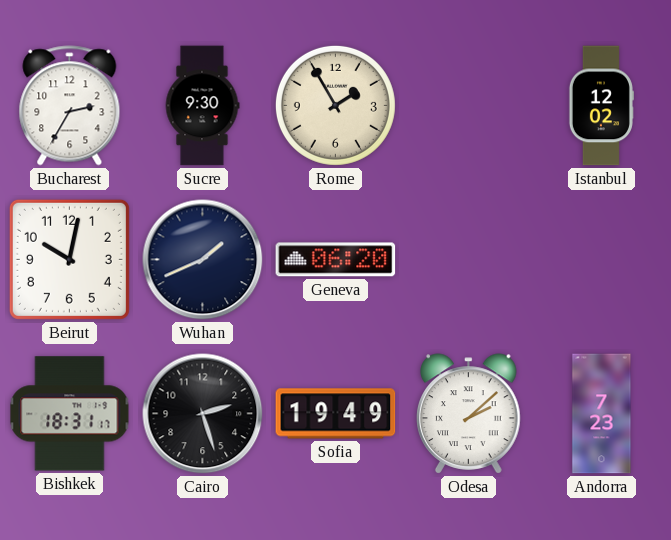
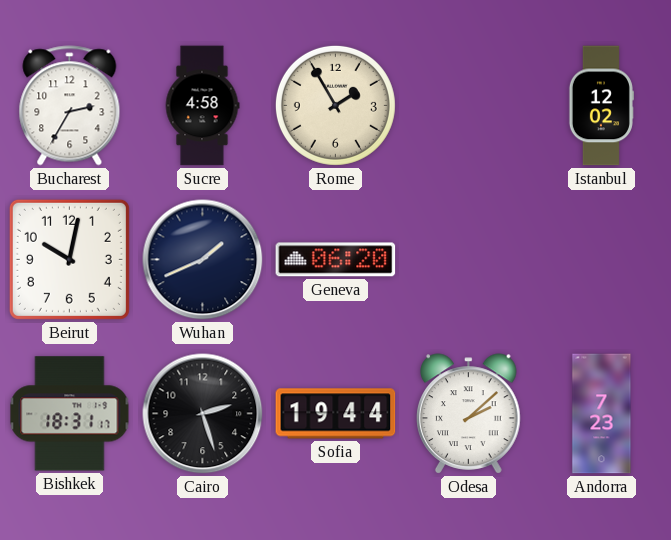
Sucre: 9:30 -> 4:58
Sofia: 19:49 -> 19:44
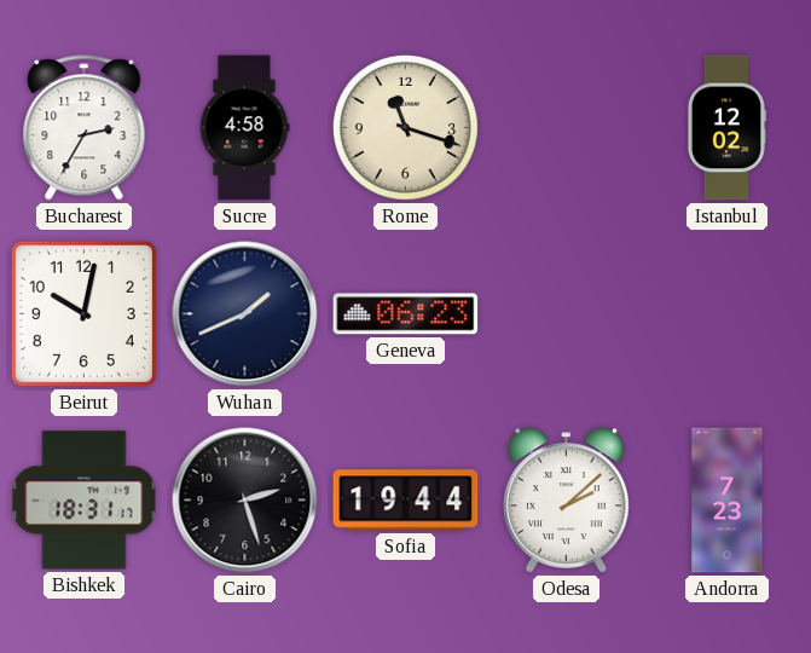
Rome: 1:55 -> 11:18
Geneva: 06:20 -> 06:23
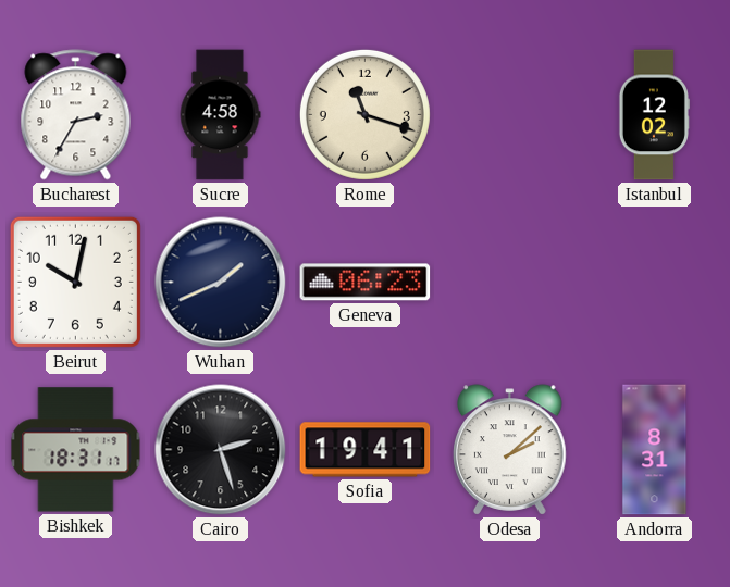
Sofia: 19:44 -> 19:41
Andorra: 7:23 -> 8:31
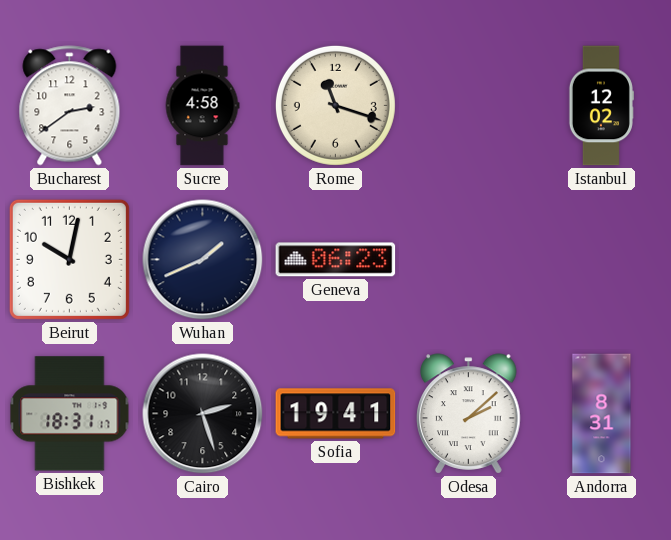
Bucharest: 2:35 -> 2:39
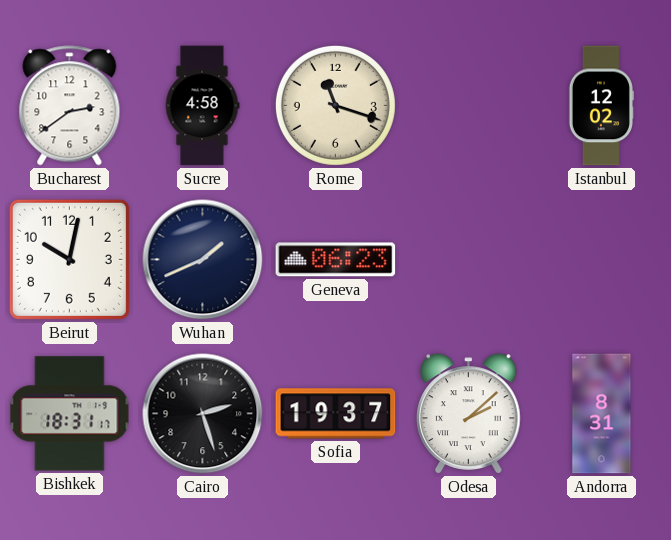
Sofia: 19:41 -> 19:37
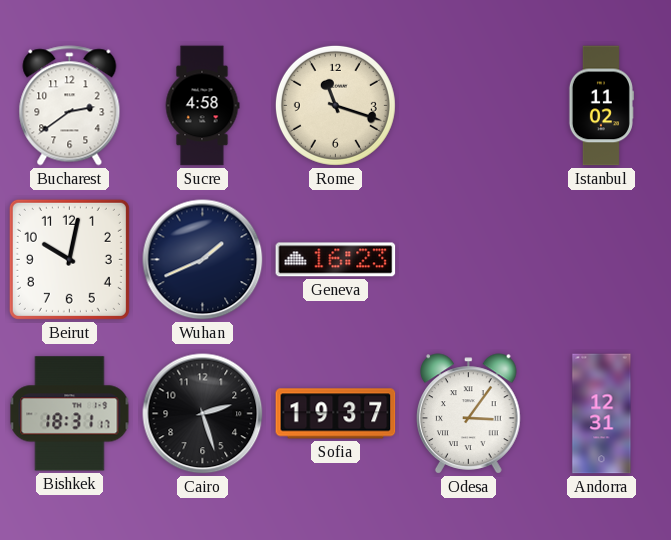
Istanbul: 12:02 -> 11:02
Geneva: 06:23 -> 16:23
Odesa: 2:08 -> 3:06
Andorra: 8:31 -> 12:31
